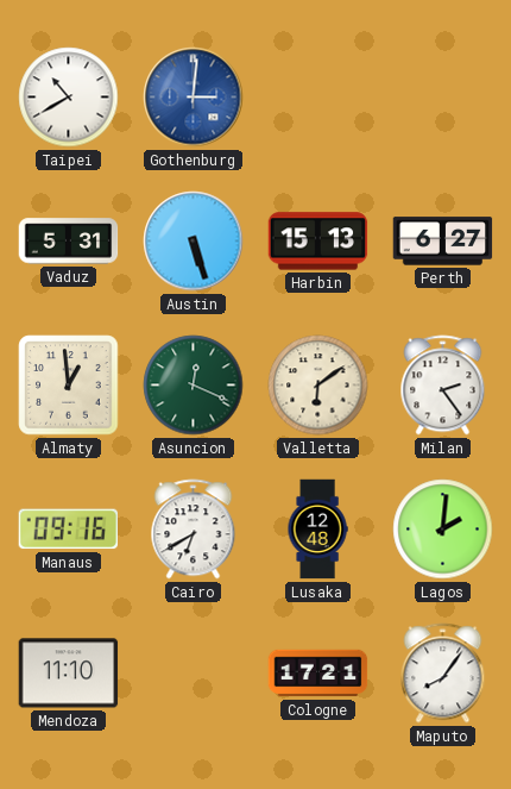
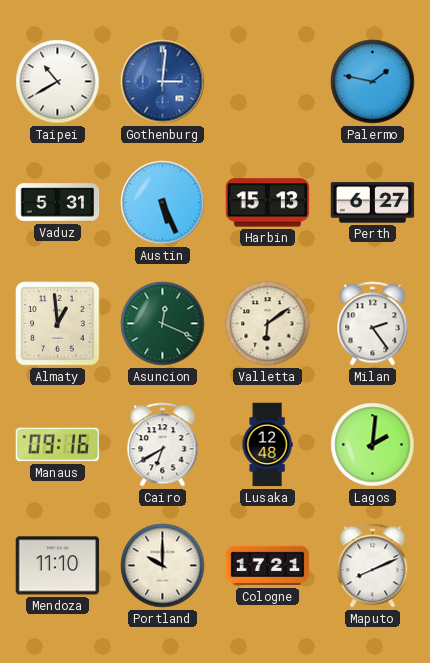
Palermo: none -> 1:47
Austin: 5:27 -> 5:26
Portland: none -> 10:00
Maputo: 8:06 -> 8:11
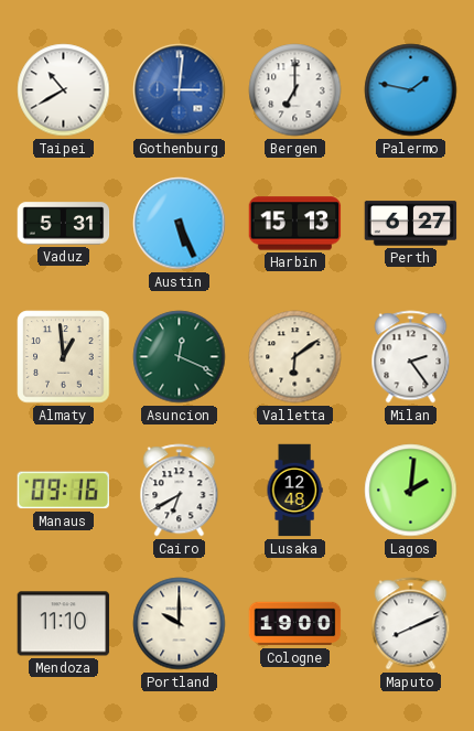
Bergen: none -> 7:00
Cologne: 17:21 -> 19:00
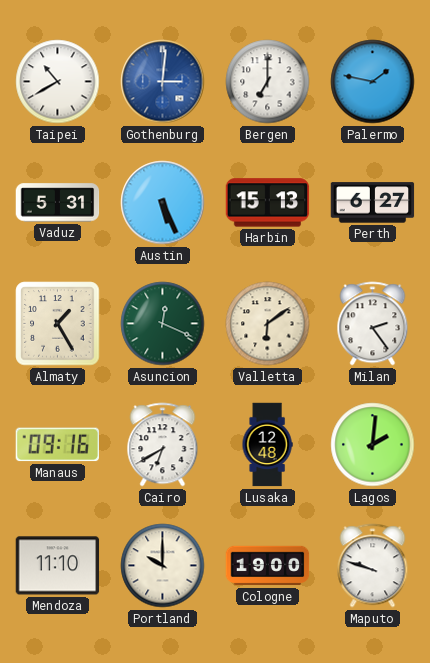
Almaty: 12:59 -> 1:25
Maputo: 8:11 -> 9:48
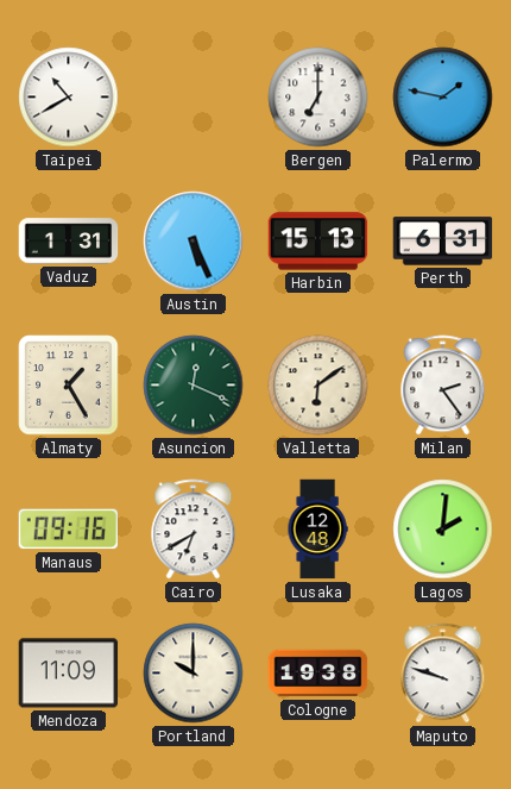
Gothenburg: 3:01 -> none
Vaduz: 5:31 -> 1:31
Perth: 6:27 -> 6:31
Mendoza: 11:10 -> 11:09
Cologne: 19:00 -> 19:38
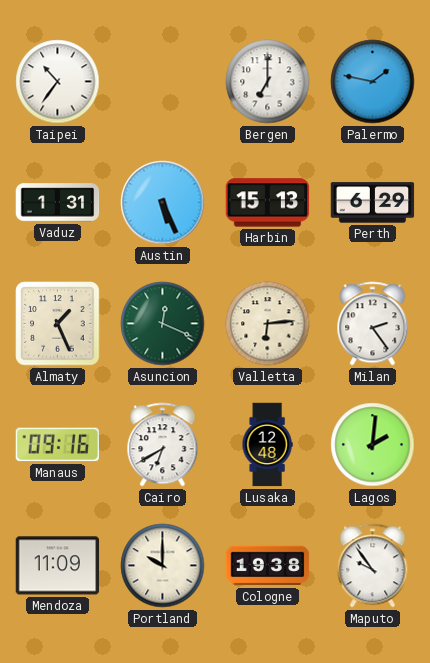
Taipei: 10:40 -> 10:36
Perth: 6:31 -> 6:29
Almaty: 1:25 -> 1:26
Valletta: 6:09 -> 6:14
Maputo: 9:48 -> 9:54
